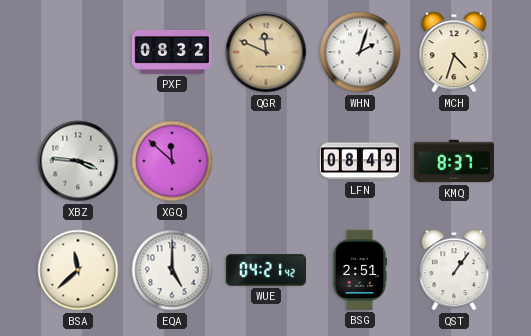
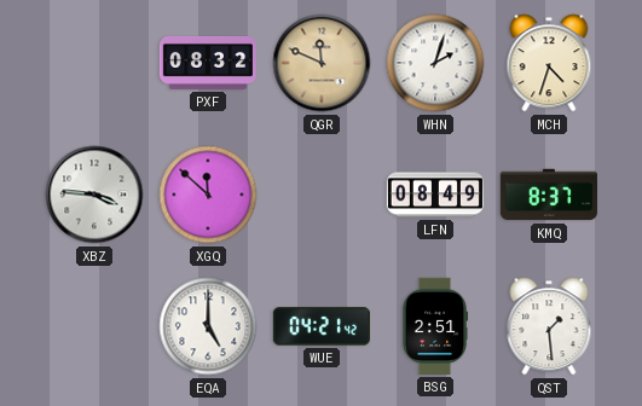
BSA: 11:38 -> none
QST: 1:06 -> 1:29
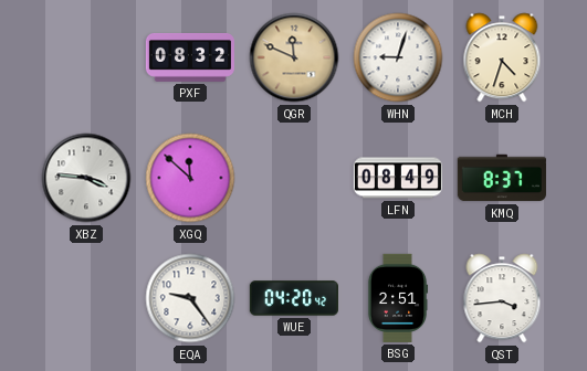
WHN: 2:03 -> 9:03
EQA: 5:00 -> 9:24
WUE: 04:21 -> 04:20
QST: 1:29 -> 3:44
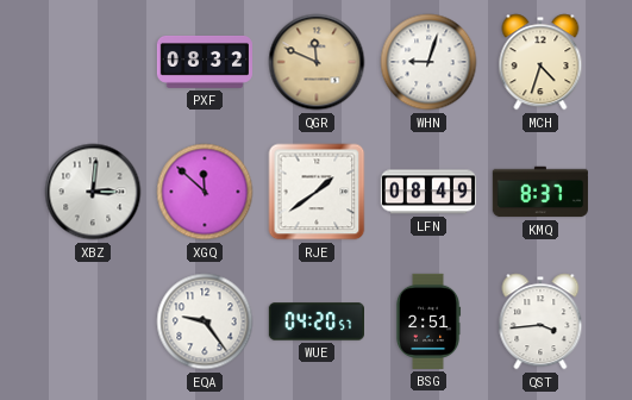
XBZ: 3:46 -> 3:01
RJE: none -> 1:39
WUE: 04:20:42 -> 04:20:57
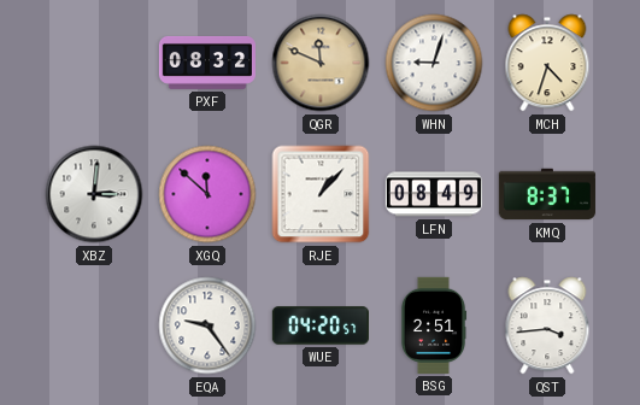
RJE: 1:39 -> 1:07
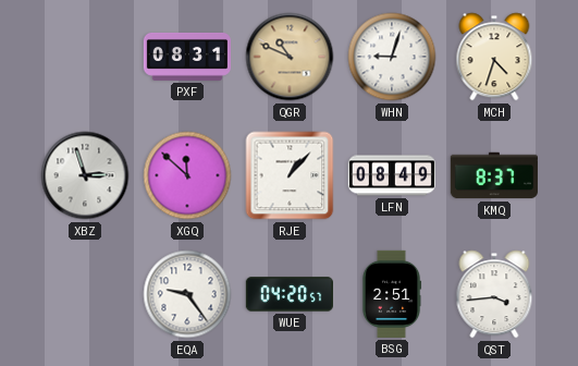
PXF: 08:32 -> 08:31
QGR: 11:49 -> 10:49
XBZ: 3:01 -> 2:57
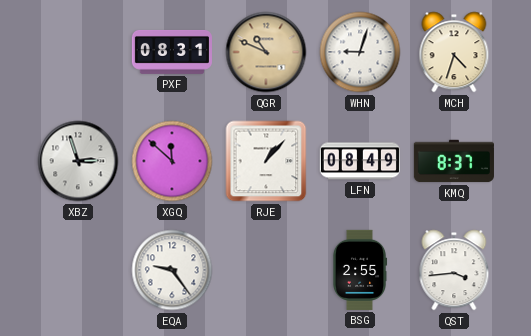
WUE: 04:20 -> none
BSG: 2:51 -> 2:55
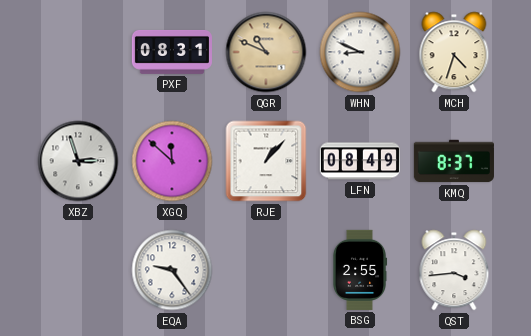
WHN: 9:03 -> 8:49
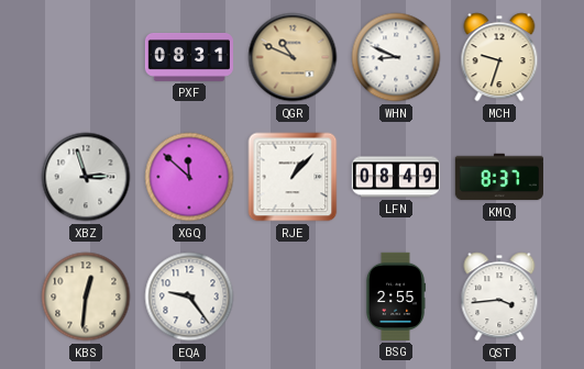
MCH: 4:33 -> 9:33
KBS: none -> 12:31
